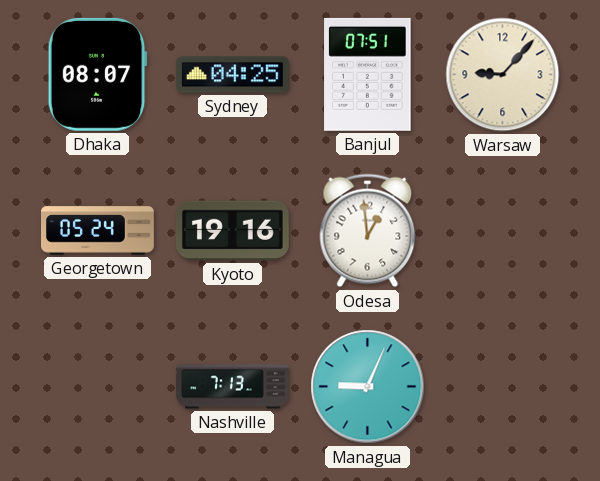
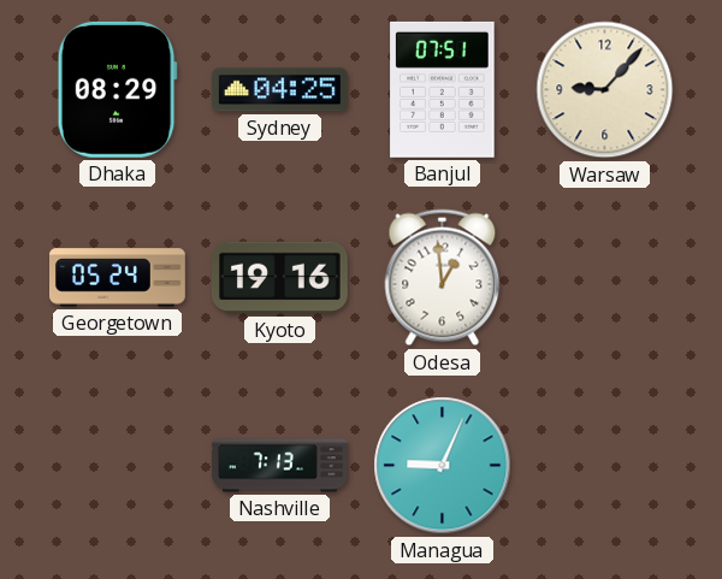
Dhaka: 08:07 -> 08:29
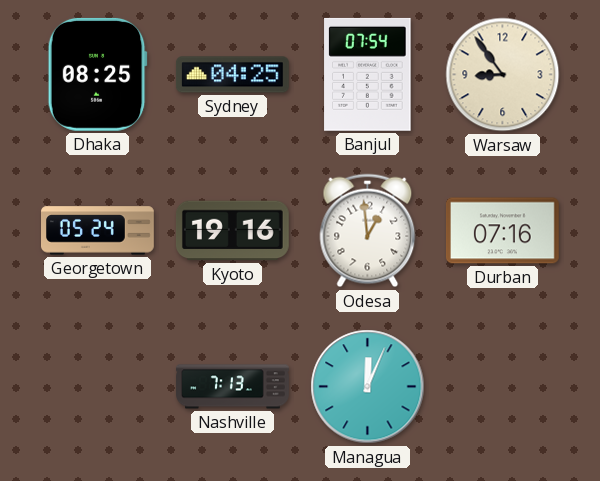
Dhaka: 08:29 -> 08:25
Banjul: 07:51 -> 07:54
Warsaw: 9:07 -> 8:54
Durban: none -> 07:16
Managua: 9:04 -> 12:04
